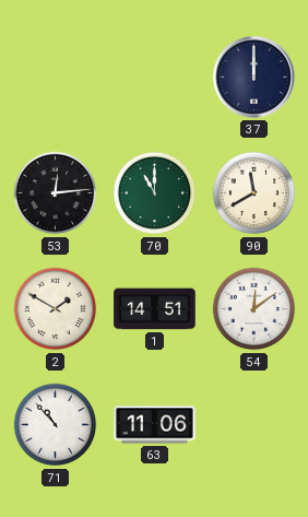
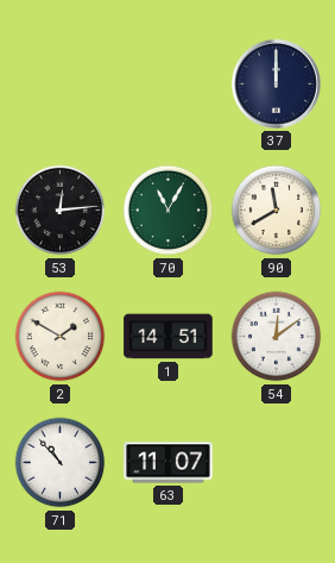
70: 11:00 -> 11:05
63: 11:06 -> 11:07
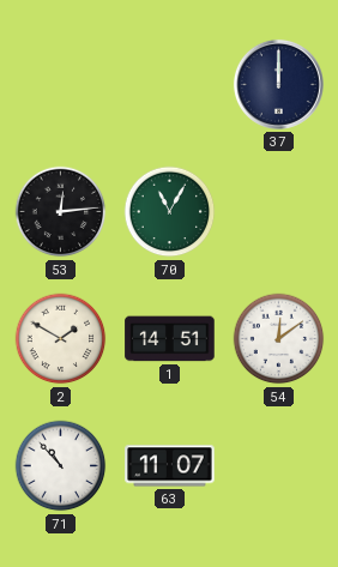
90: 11:40 -> none
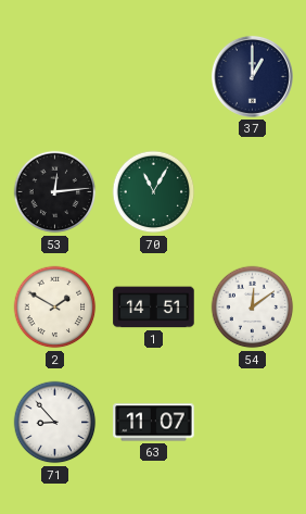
37: 12:00 -> 1:00
71: 10:53 -> 8:53
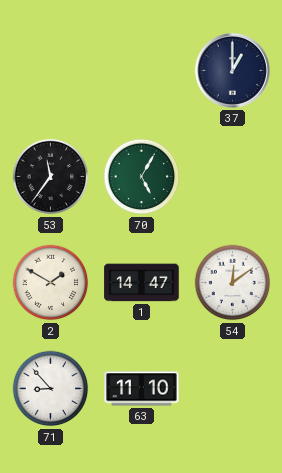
53: 12:14 -> 11:36
70: 11:05 -> 5:05
1: 14:51 -> 14:47
63: 11:07 -> 11:10
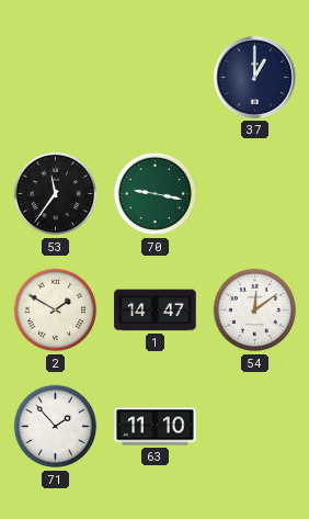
70: 5:05 -> 9:17
71: 8:53 -> 1:53
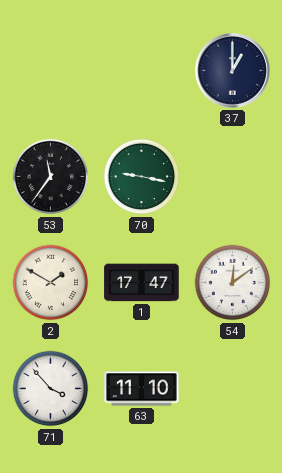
1: 14:47 -> 17:47
71: 1:53 -> 3:53
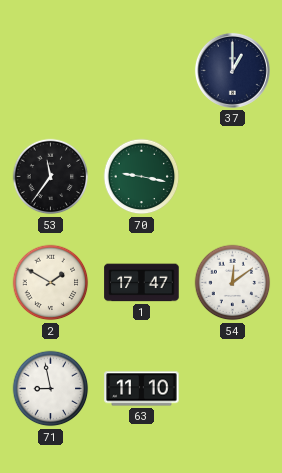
71: 3:53 -> 8:58
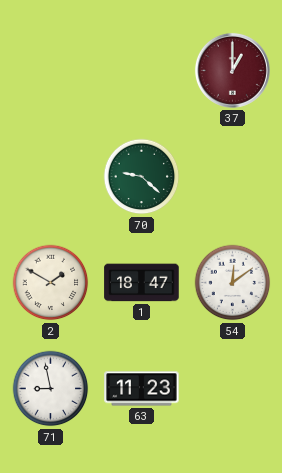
37 dial: navy -> burgundy
53: 11:36 -> none
70: 9:17 -> 9:22
1: 17:47 -> 18:47
63: 11:10 -> 11:23
